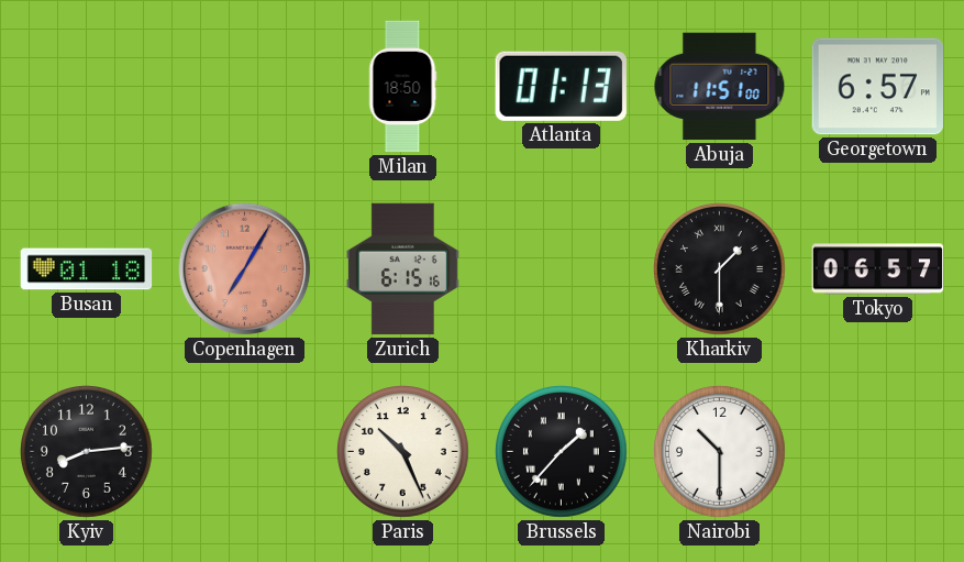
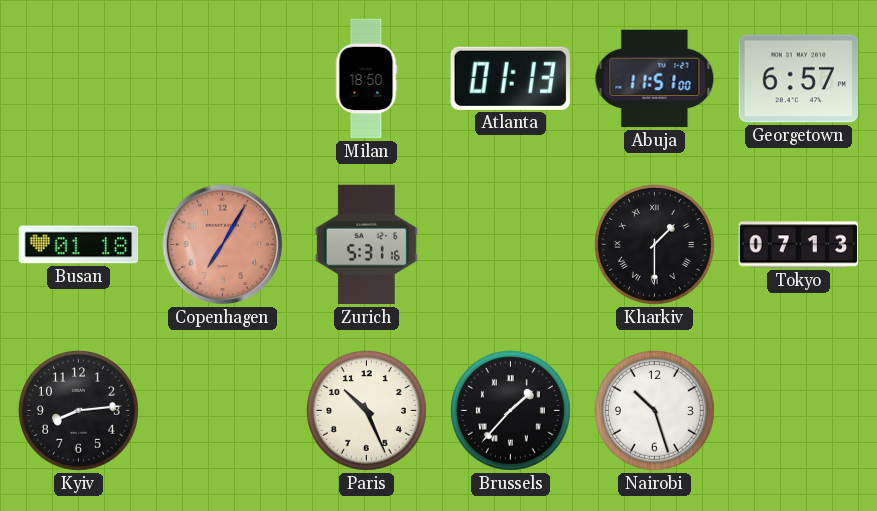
Zurich: 6:15 -> 5:31
Tokyo: 06:57 -> 07:13
Nairobi: 10:30 -> 10:27
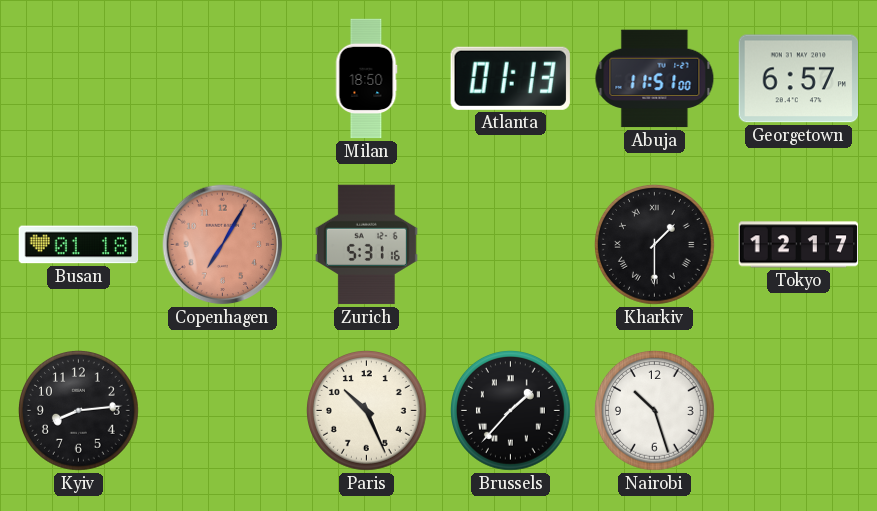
Tokyo: 07:13 -> 12:17
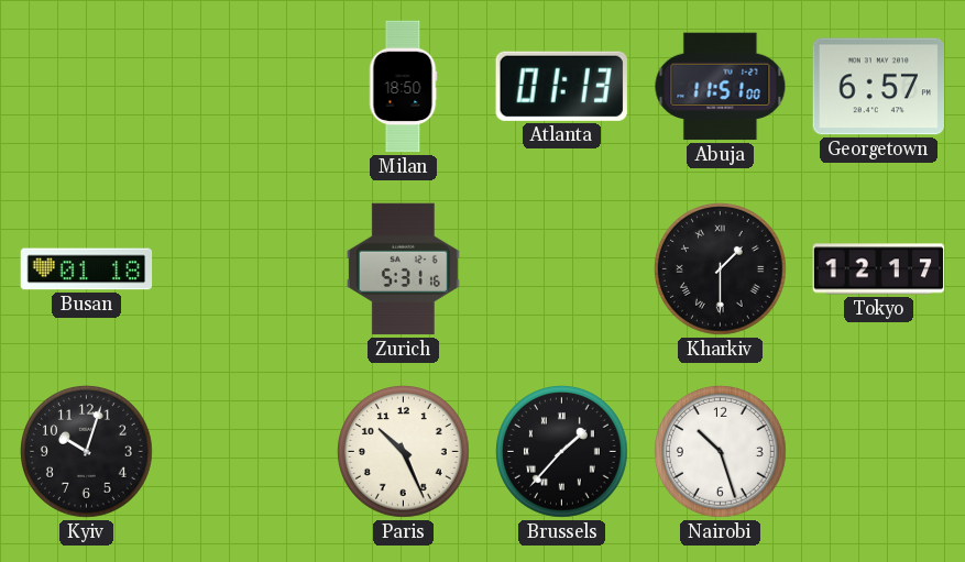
Copenhagen: 7:05 -> none
Kyiv: 8:14 -> 10:03
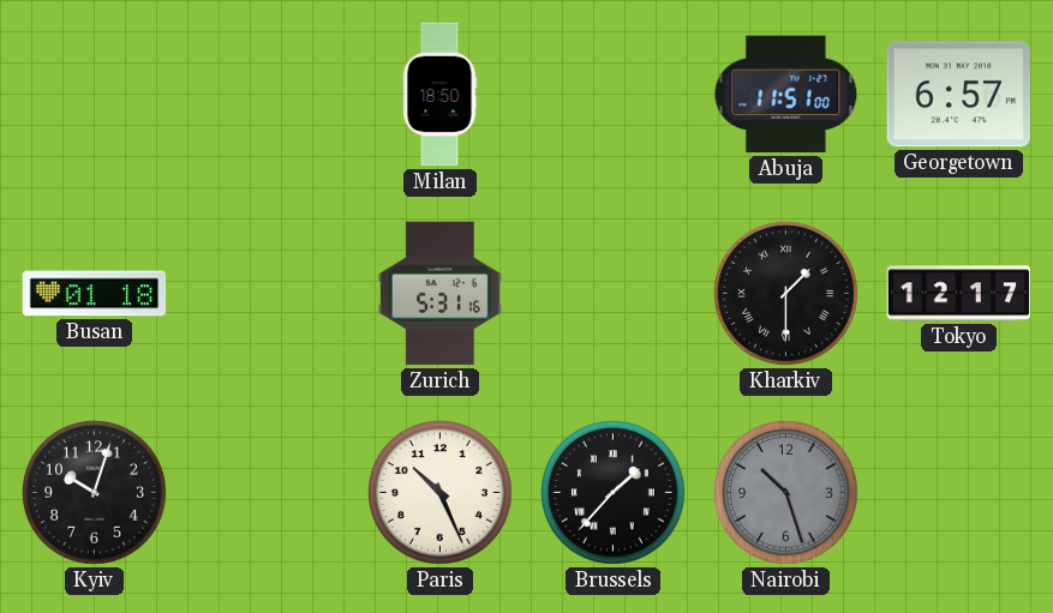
Atlanta: 01:13 -> none
Nairobi dial: white -> grey
